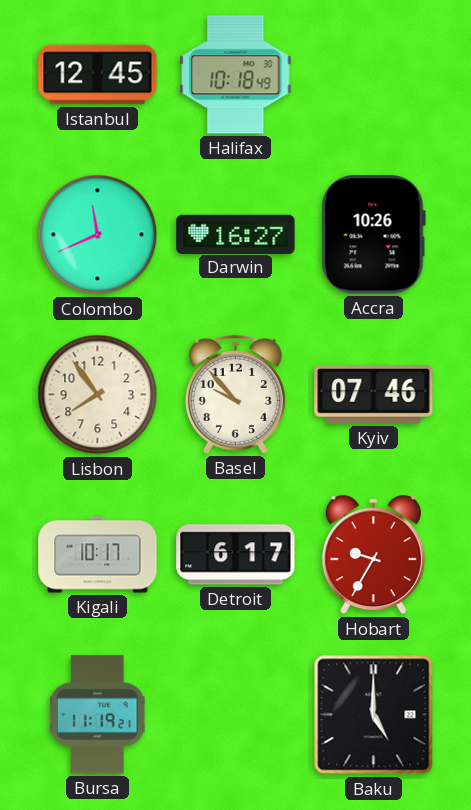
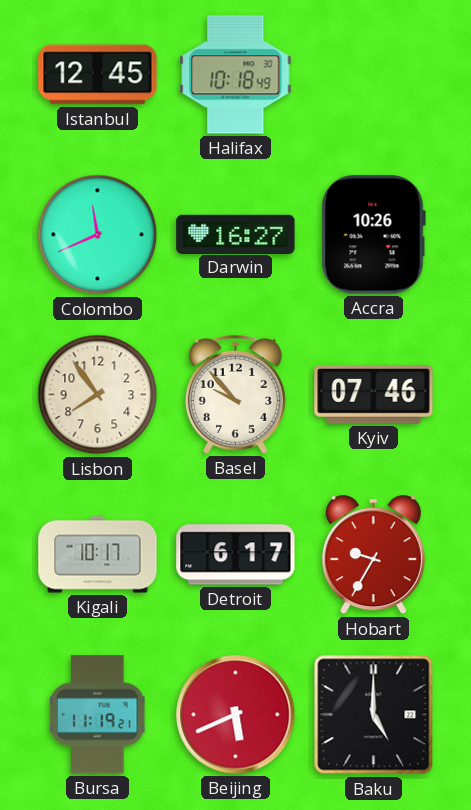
Beijing: none -> 5:41
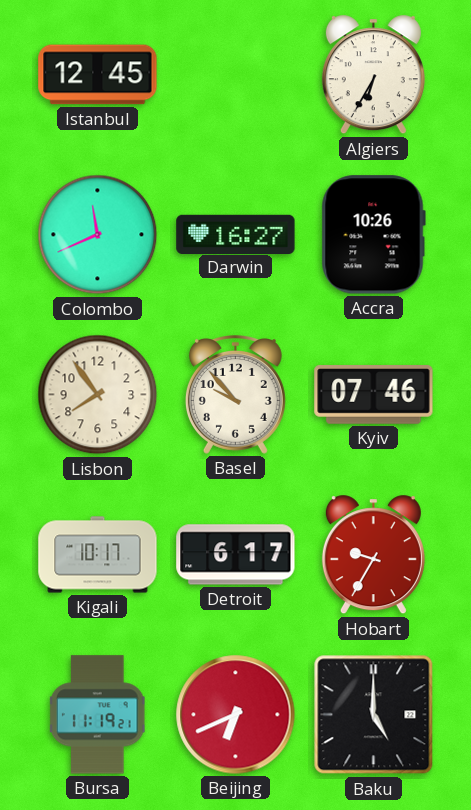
Halifax: 10:18 -> none
Algiers: none -> 6:35
Beijing: 5:41 -> 6:41
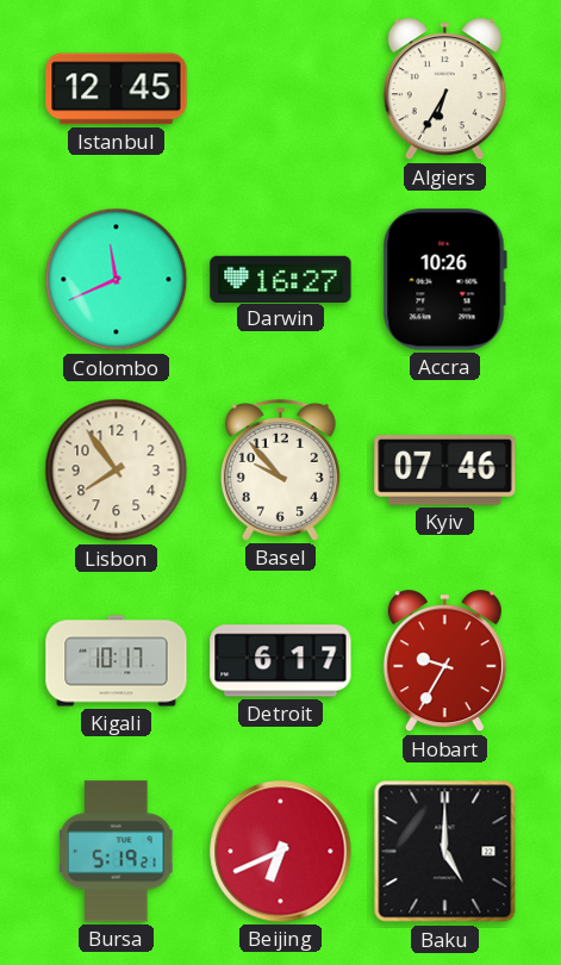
Bursa: 11:19 -> 5:19
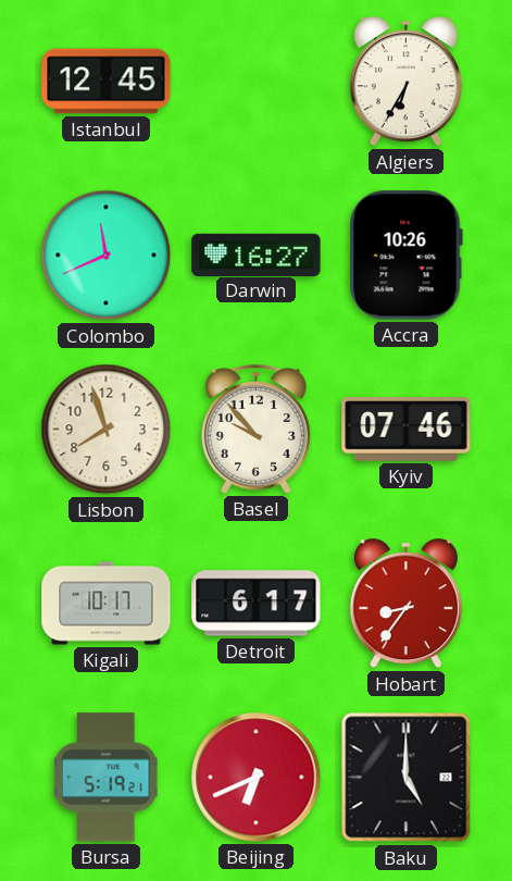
Lisbon: 7:54 -> 7:57
Hobart: 9:35 -> 8:36
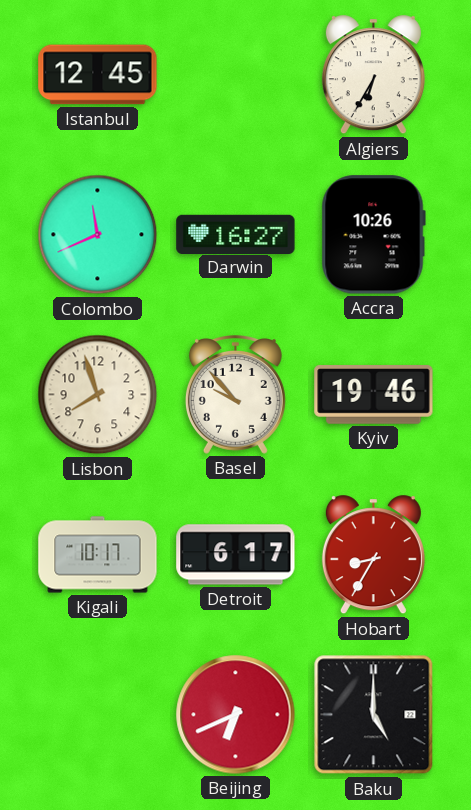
Kyiv: 07:46 -> 19:46
Hobart: 8:36 -> 8:35
Bursa: 5:19 -> none
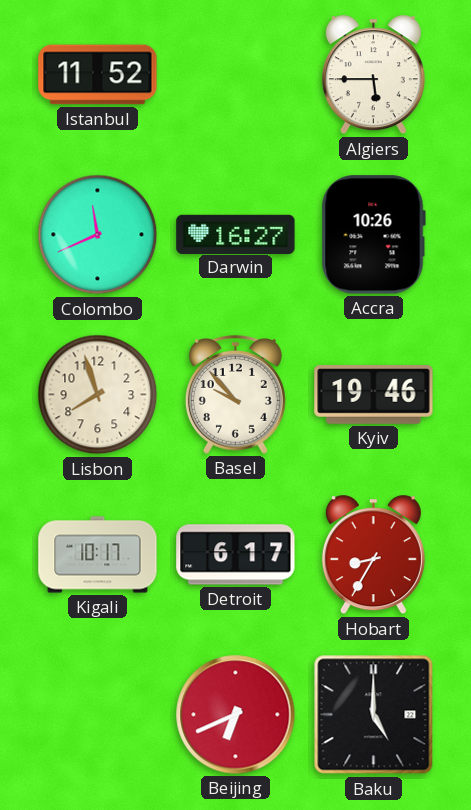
Istanbul: 12:45 -> 11:52
Algiers: 6:35 -> 5:45
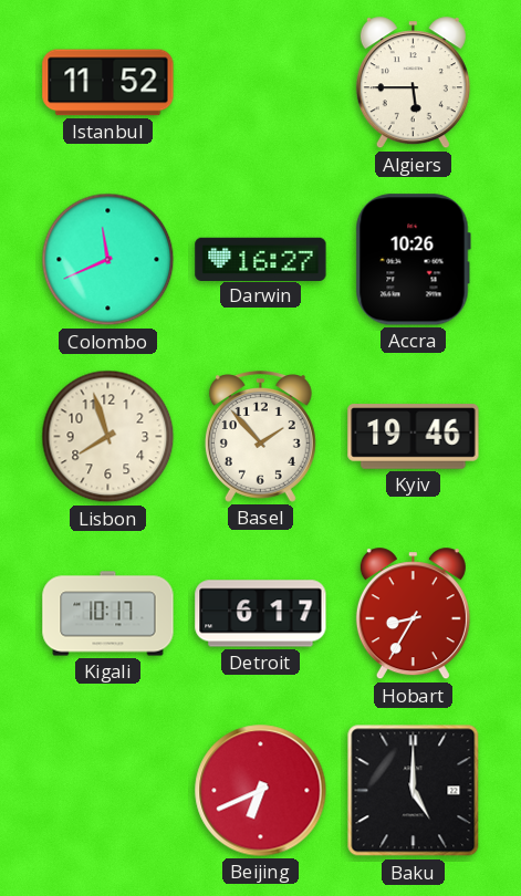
Basel: 9:53 -> 1:53
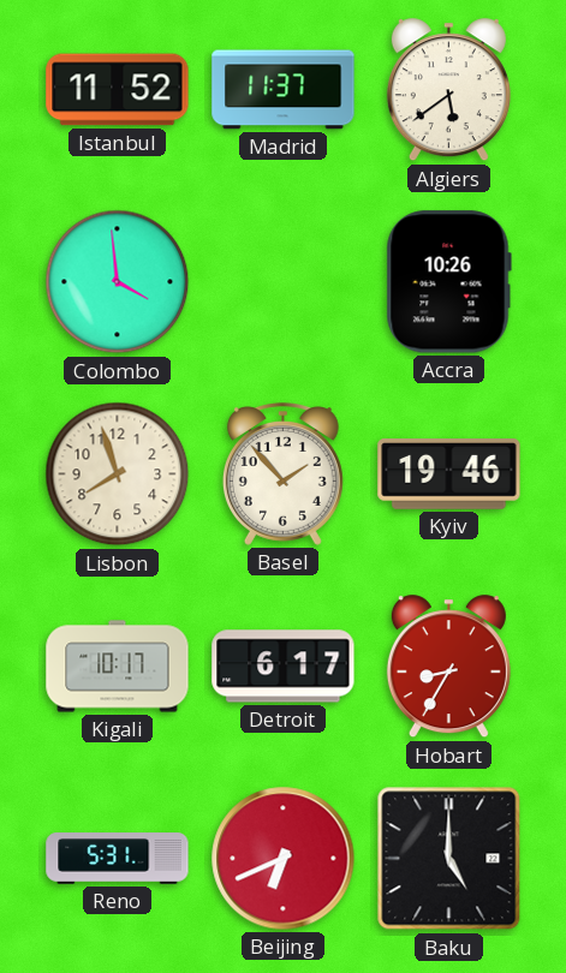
Madrid: none -> 11:37
Algiers: 5:45 -> 5:39
Colombo: 11:41 -> 3:59
Darwin: 16:27 -> none
Reno: none -> 5:31
